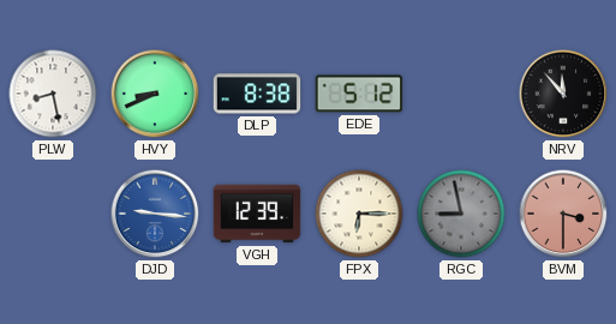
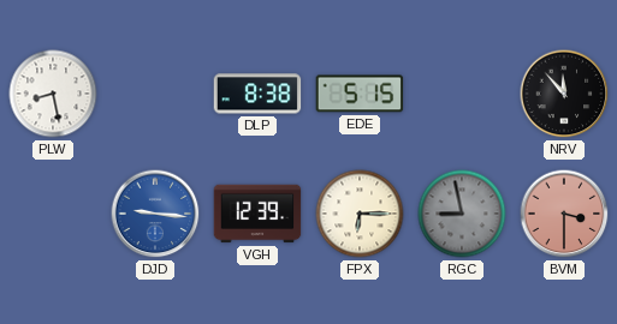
HVY: 8:41 -> none
EDE: 5:12 -> 5:15
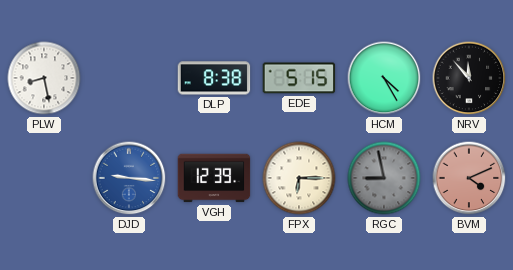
HCM: none -> 4:25
BVM: 3:30 -> 4:11
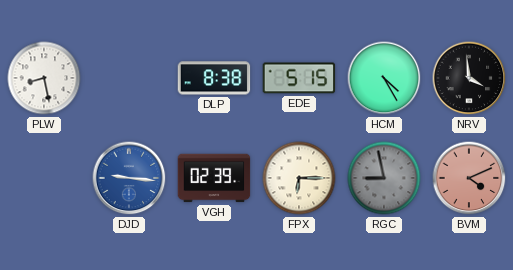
NRV: 11:53 -> 3:59
VGH: 12:39 -> 02:39
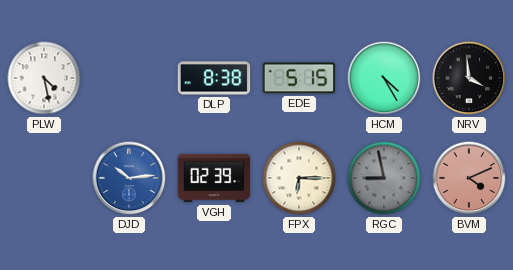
PLW: 8:28 -> 4:28
DJD: 9:16 -> 10:14
